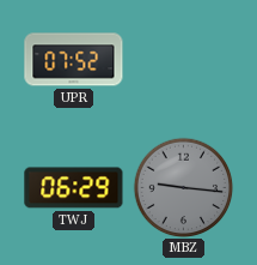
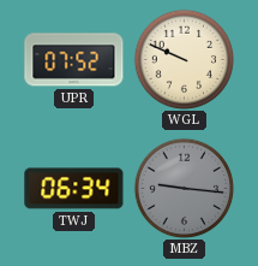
WGL: none -> 9:49
TWJ: 06:29 -> 06:34
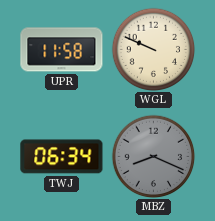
UPR: 07:52 -> 11:58
MBZ: 9:16 -> 8:19
